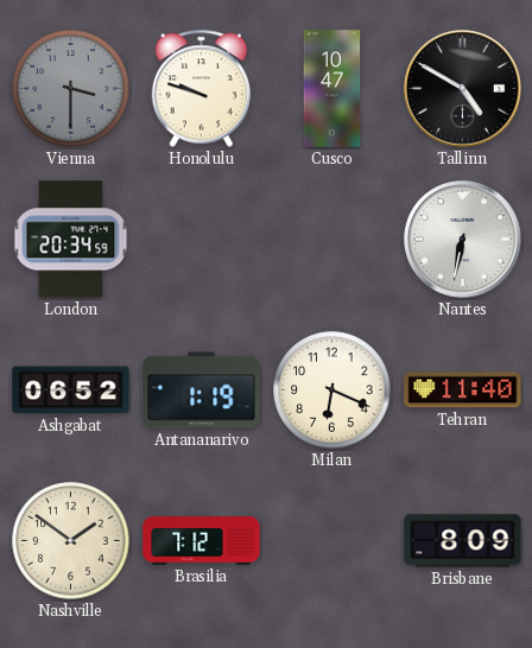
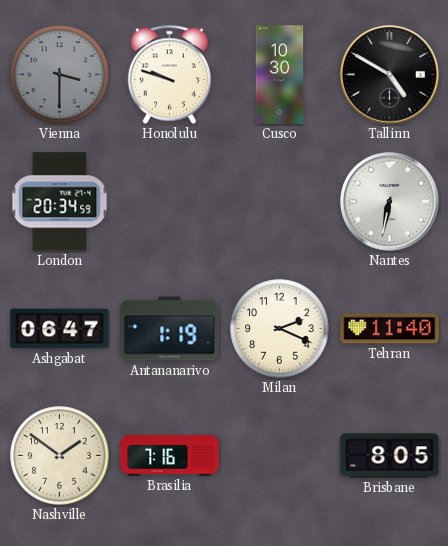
Cusco: 10:47 -> 10:30
Ashgabat: 06:52 -> 06:47
Milan: 6:19 -> 2:19
Brasilia: 7:12 -> 7:16
Brisbane: 8:09 -> 8:05
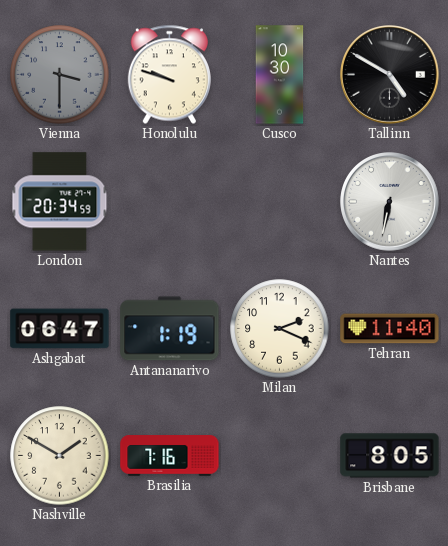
Nashville: 1:51 -> 1:50
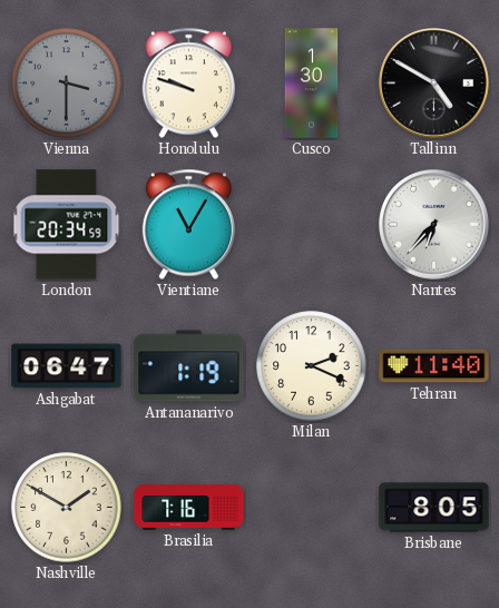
Cusco: 10:30 -> 1:30
Vientiane: none -> 11:05
Nantes: 6:32 -> 6:37
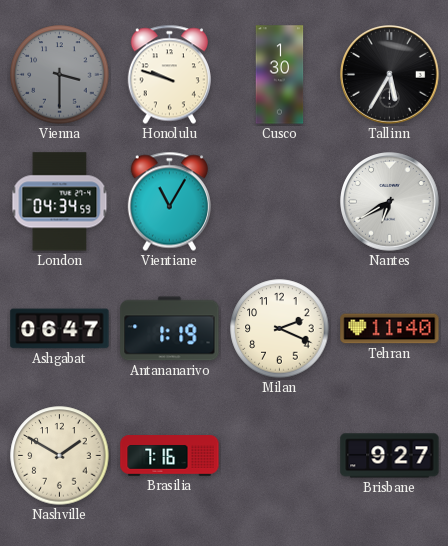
Tallinn: 4:50 -> 5:35
London: 20:34 -> 04:34
Nantes: 6:37 -> 6:40
Brisbane: 8:05 -> 9:27
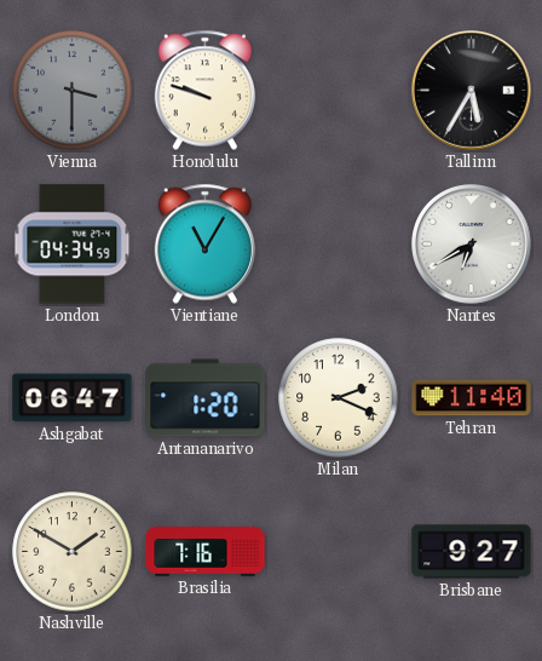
Cusco: 1:30 -> none
Antananarivo: 1:19 -> 1:20
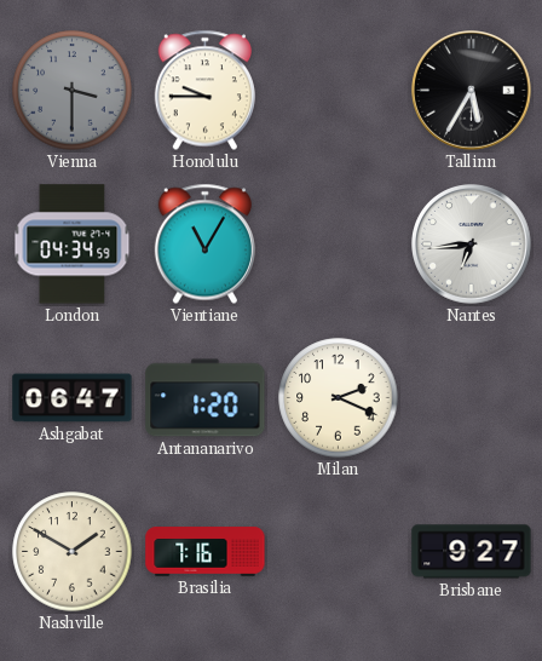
Honolulu: 9:48 -> 9:45
Nantes: 6:40 -> 6:44
Tehran: 11:40 -> none
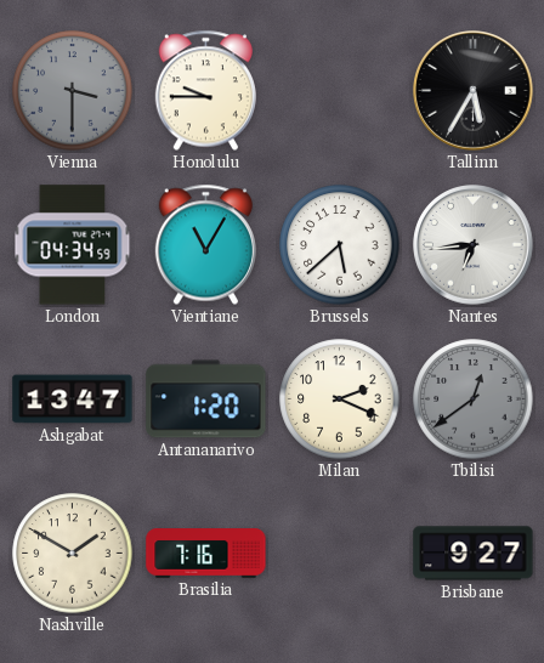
Brussels: none -> 5:38
Ashgabat: 06:47 -> 13:47
Tbilisi: none -> 12:39
